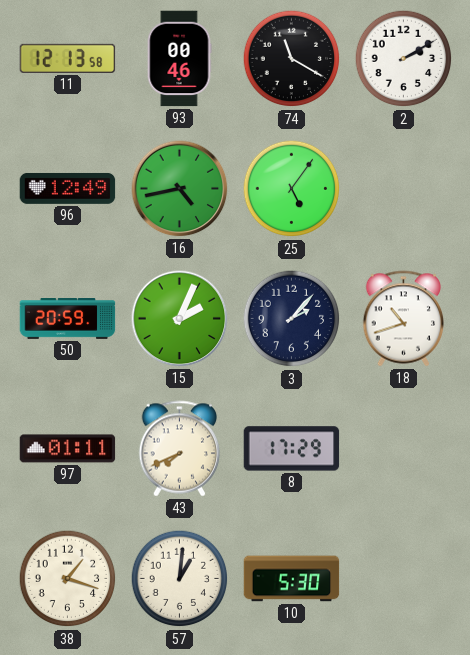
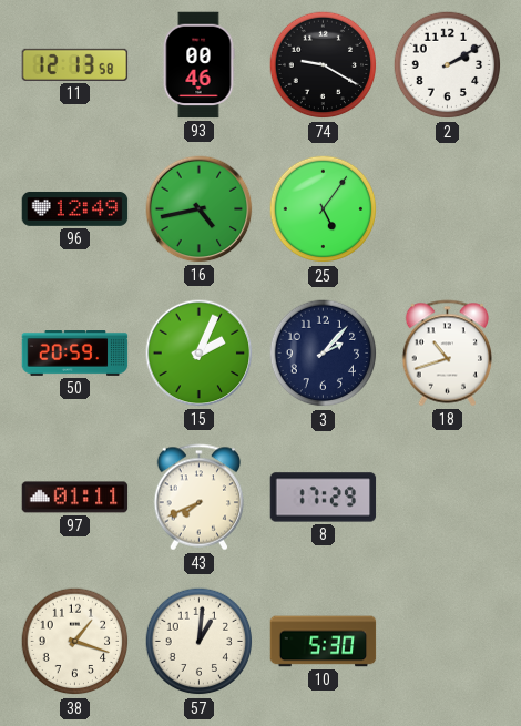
74: 11:20 -> 9:20
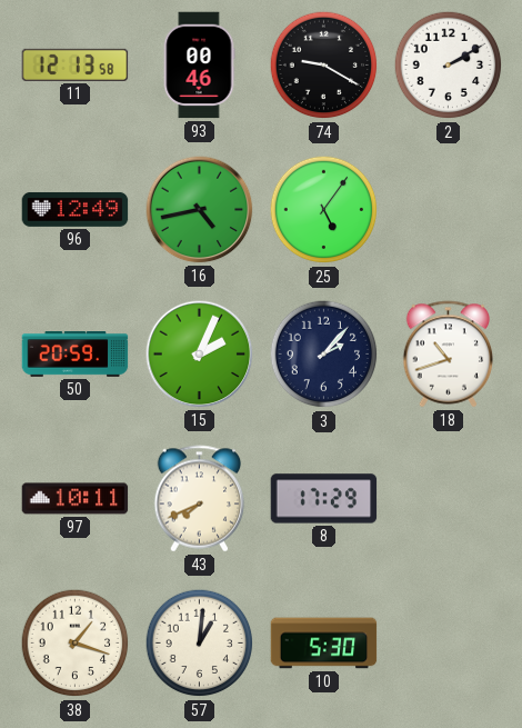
97: 01:11 -> 10:11
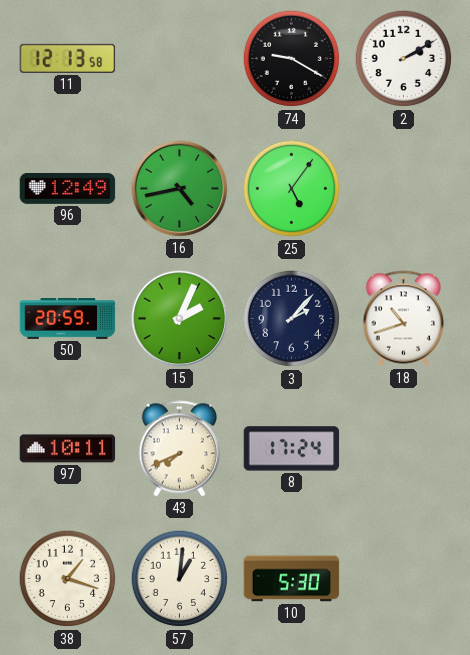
93: 00:46 -> none
8: 17:29 -> 17:24
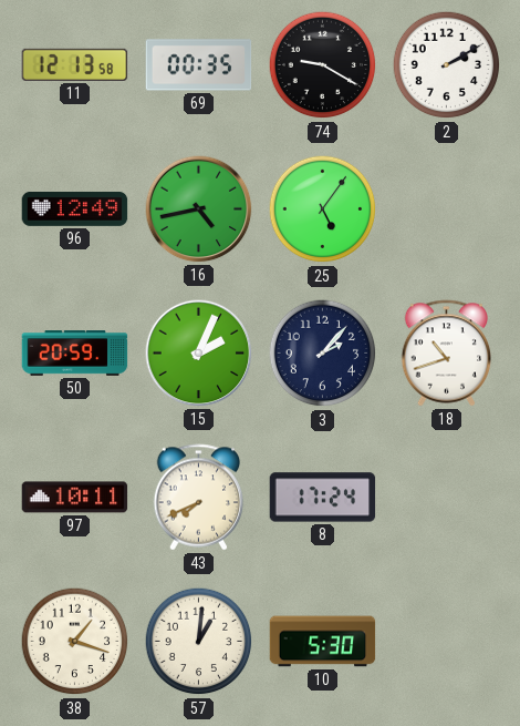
69: none -> 00:35
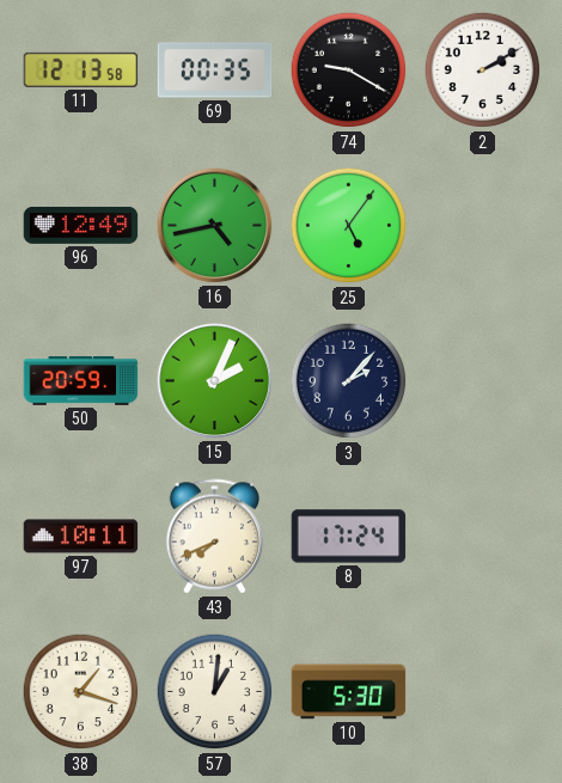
18: 10:42 -> none
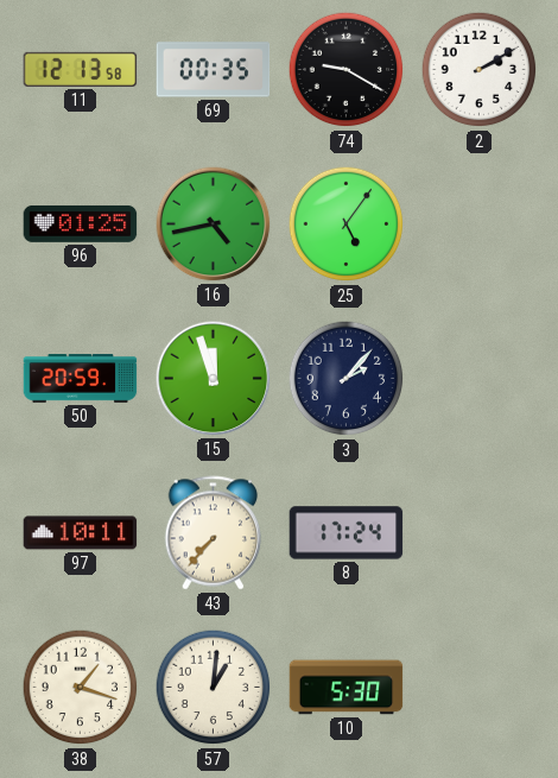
96: 12:49 -> 01:25
15: 2:04 -> 11:57
43: 7:41 -> 7:37
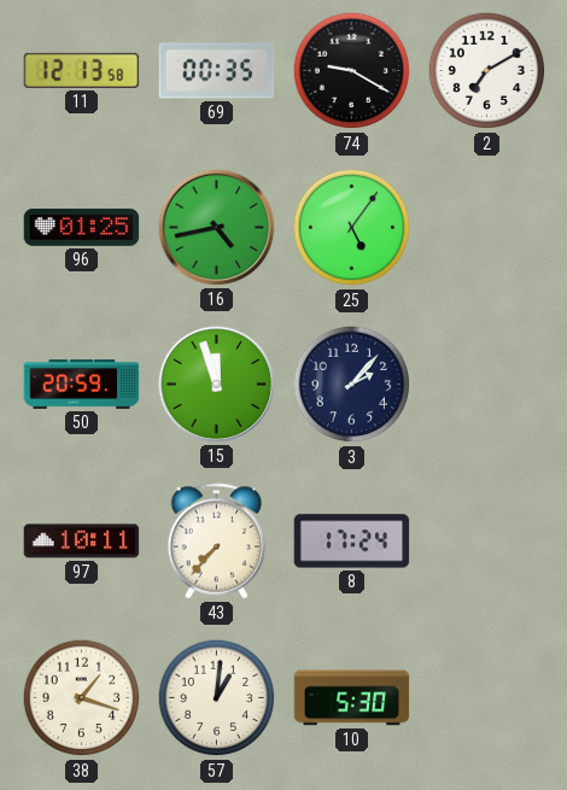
2: 2:10 -> 7:10
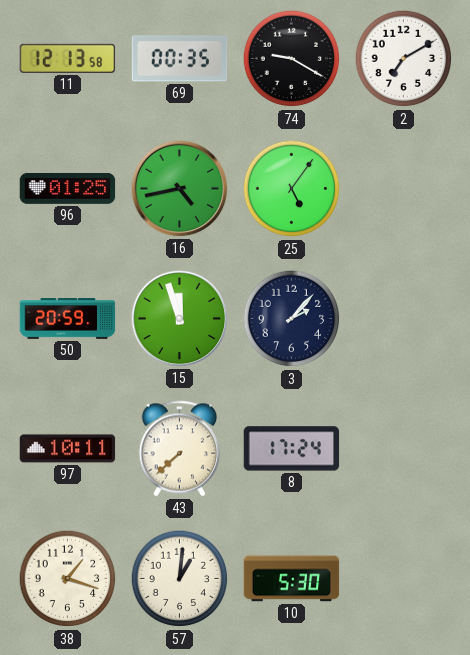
43: 7:37 -> 7:38
